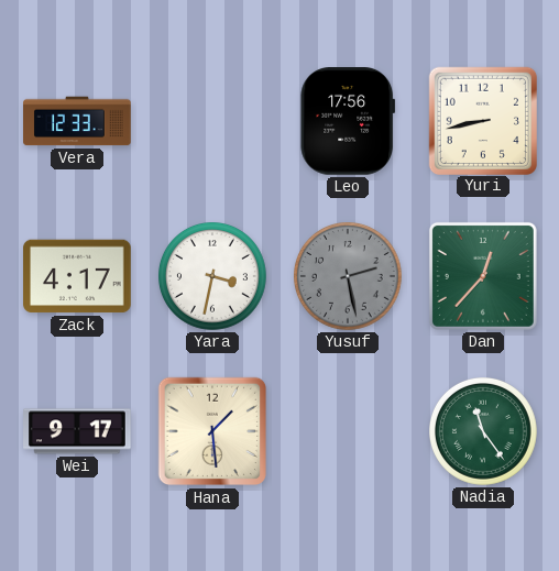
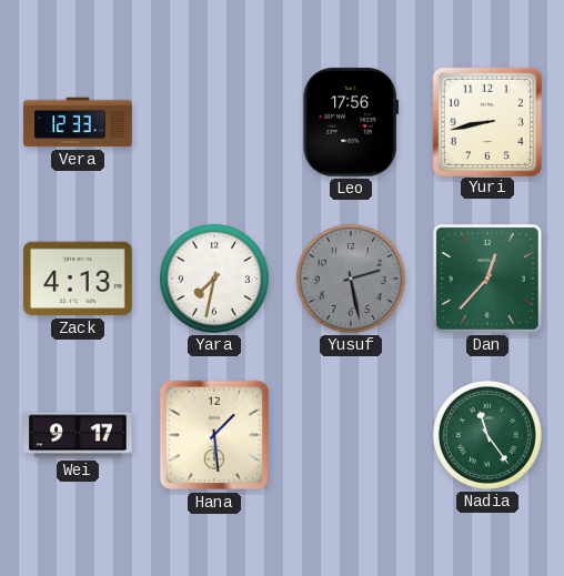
Zack: 4:17 -> 4:13
Yara: 3:32 -> 7:32
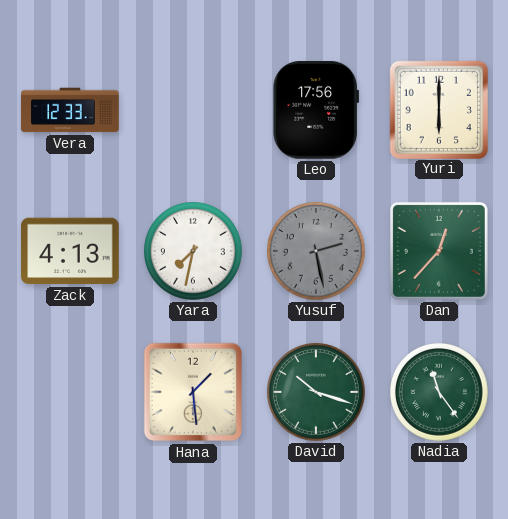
Yuri: 8:43 -> 6:00
Wei: 9:17 -> none
David: none -> 10:18
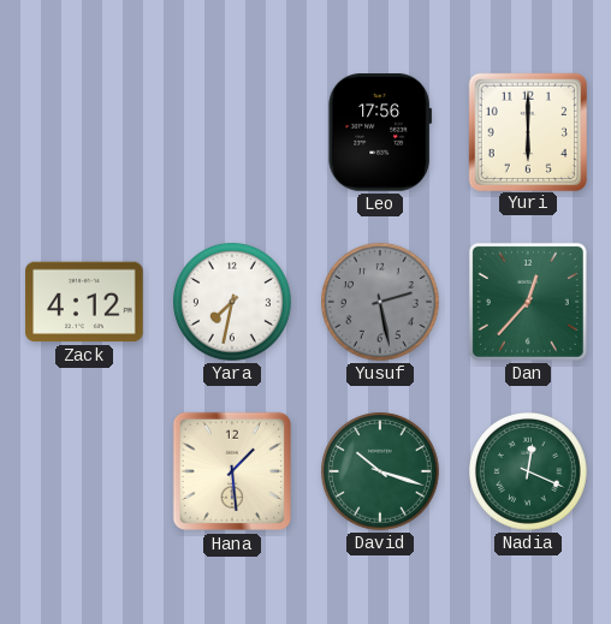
Vera: 12:33 -> none
Zack: 4:13 -> 4:12
Nadia: 11:24 -> 12:19
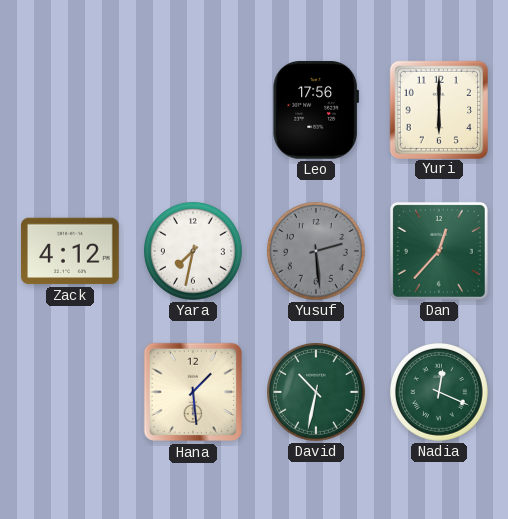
Yusuf: 2:28 -> 2:29
David: 10:18 -> 10:32
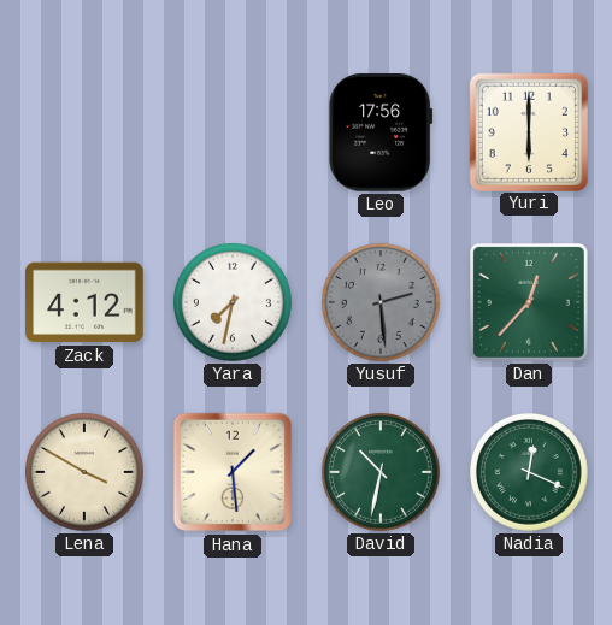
Lena: none -> 3:50
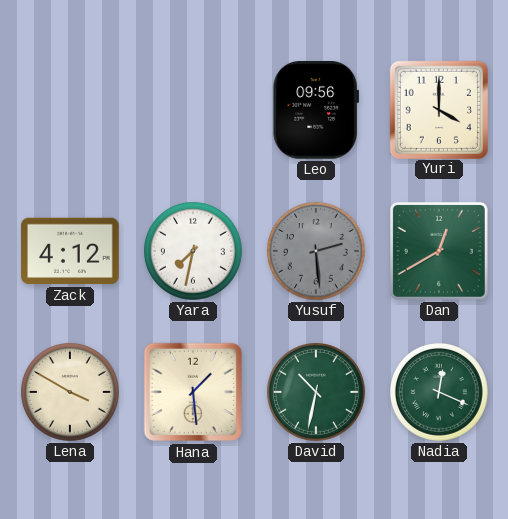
Leo: 17:56 -> 09:56
Yuri: 6:00 -> 4:00
Dan: 12:37 -> 12:40
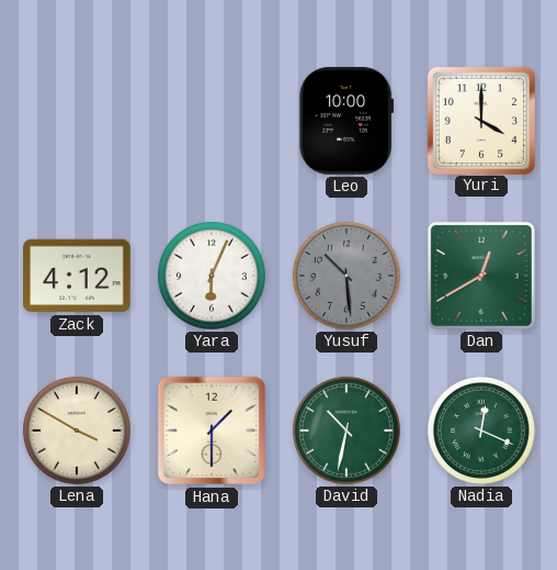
Leo: 09:56 -> 10:00
Yara: 7:32 -> 6:04
Yusuf: 2:29 -> 10:29
Hana: 1:29 -> 1:30
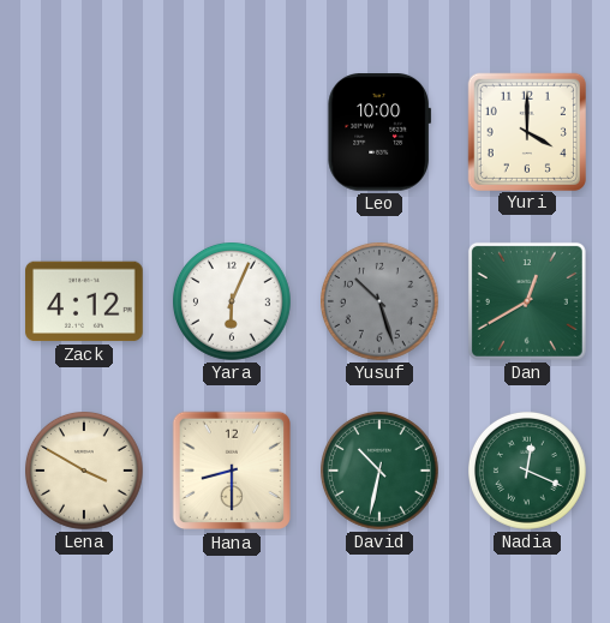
Yusuf: 10:29 -> 10:27
Hana: 1:30 -> 8:30
